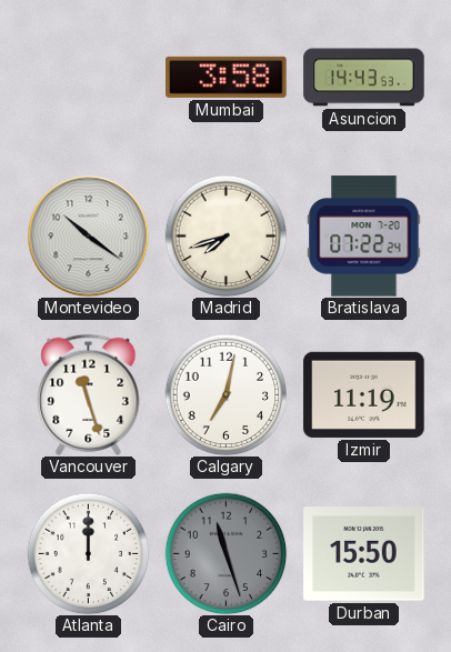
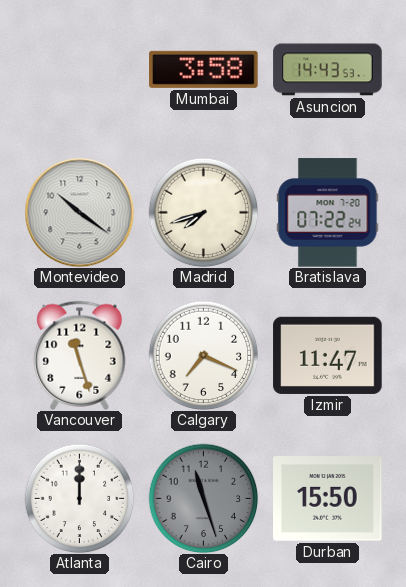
Calgary: 7:02 -> 7:19
Izmir: 11:19 -> 11:47
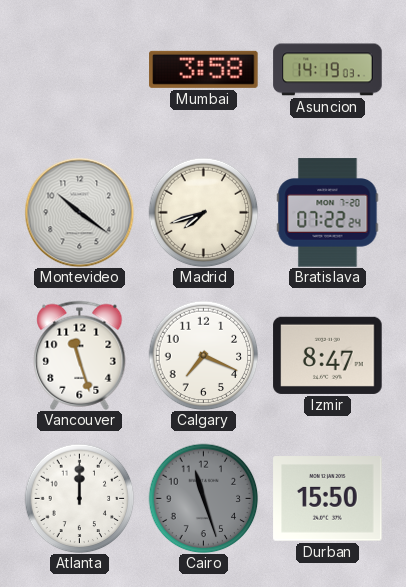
Asuncion: 14:43 -> 14:19
Izmir: 11:47 -> 8:47
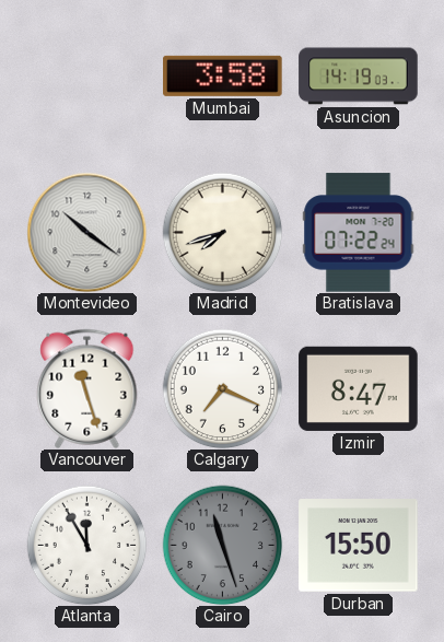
Atlanta: 12:00 -> 11:55
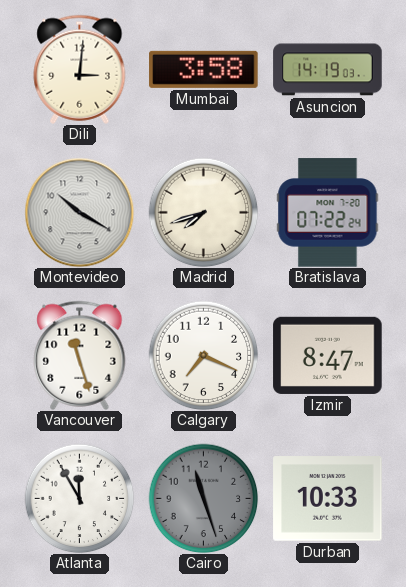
Dili: none -> 3:01
Montevideo: 10:21 -> 10:20
Durban: 15:50 -> 10:33
